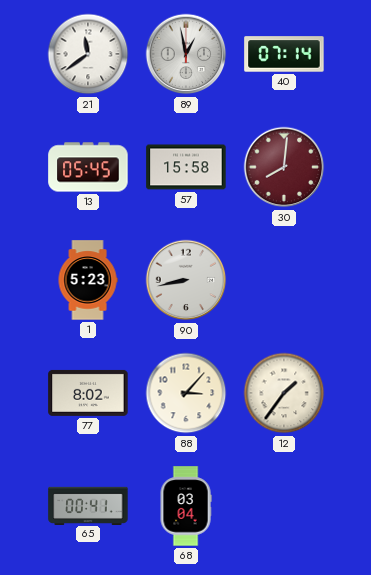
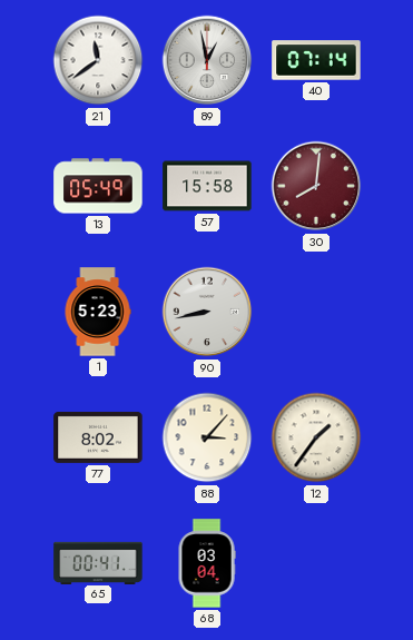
13: 05:45 -> 05:49
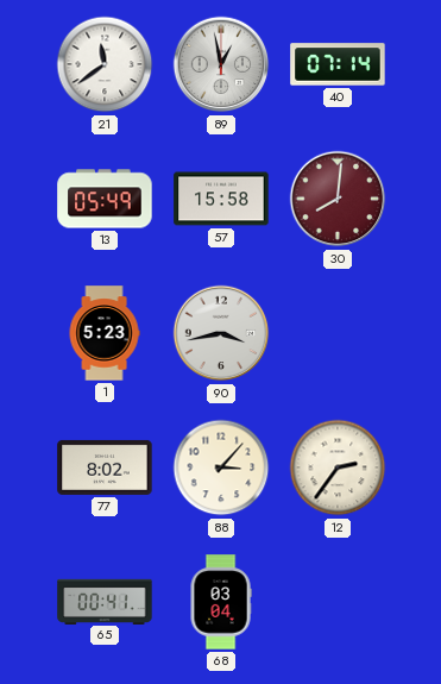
90: 8:43 -> 3:43
12: 1:36 -> 2:36
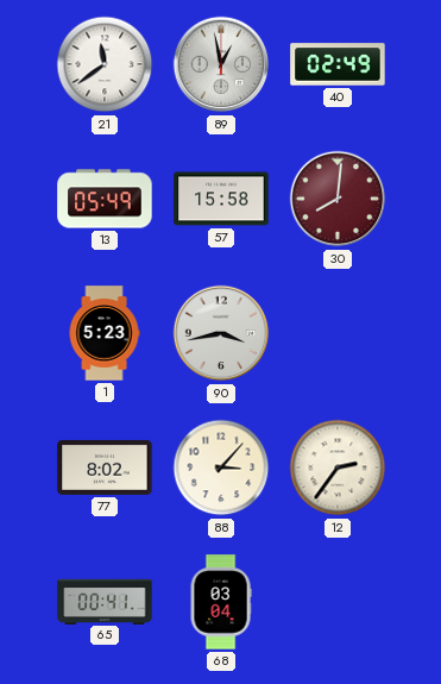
40: 07:14 -> 02:49
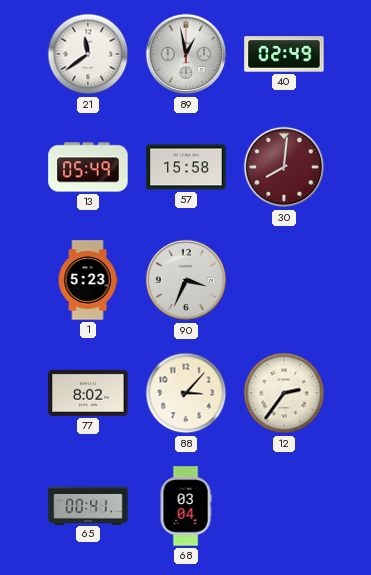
90: 3:43 -> 3:34
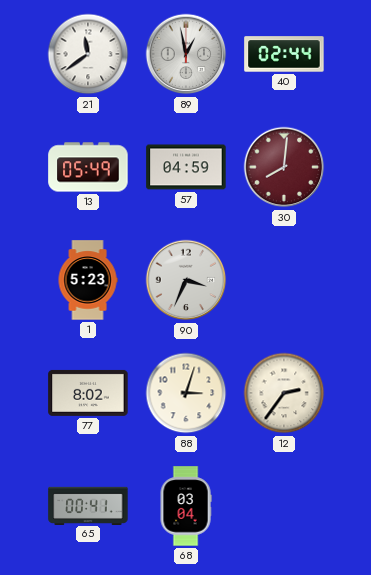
40: 02:49 -> 02:44
57: 15:58 -> 04:59
88: 3:07 -> 3:03
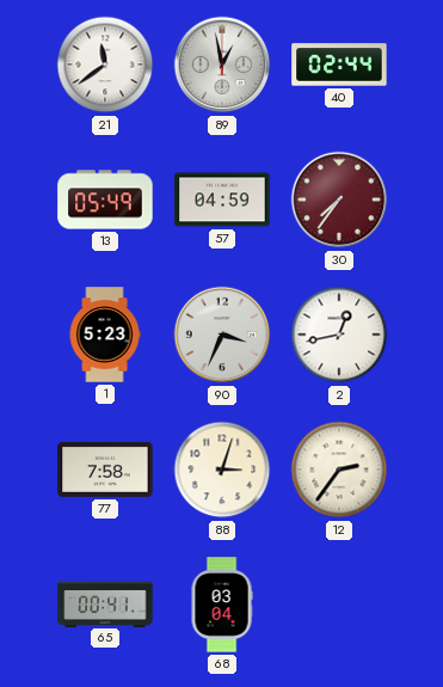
30: 8:01 -> 7:36
2: none -> 12:43
77: 8:02 -> 7:58
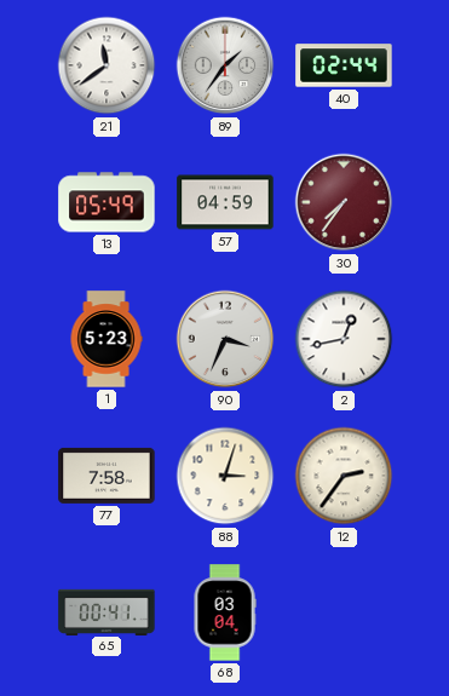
89: 12:58 -> 1:36
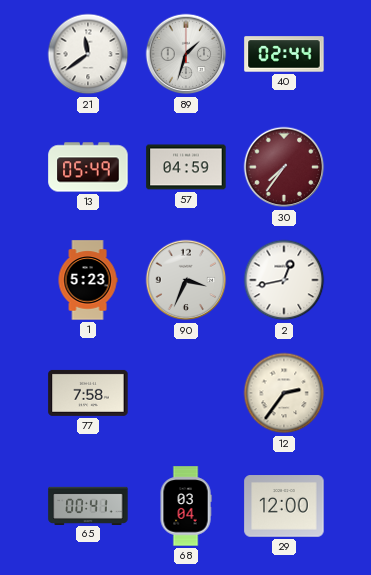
89: 1:36 -> 1:33
88: 3:03 -> none
29: none -> 12:00
